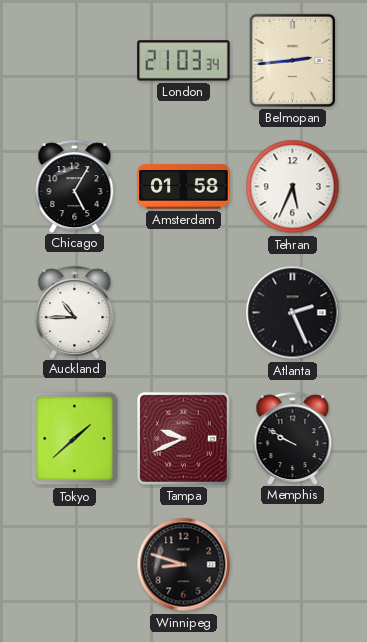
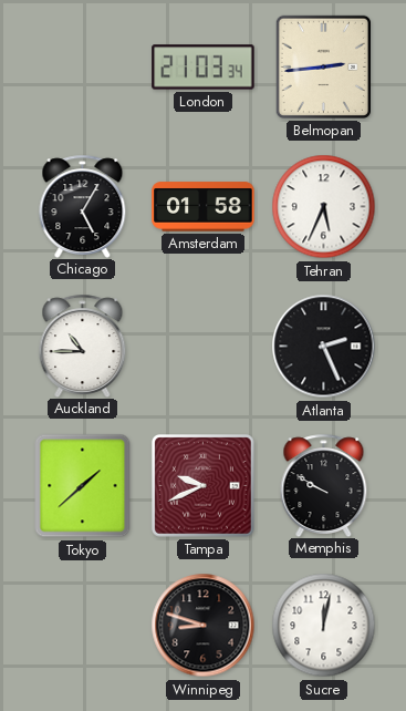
Sucre: none -> 12:02
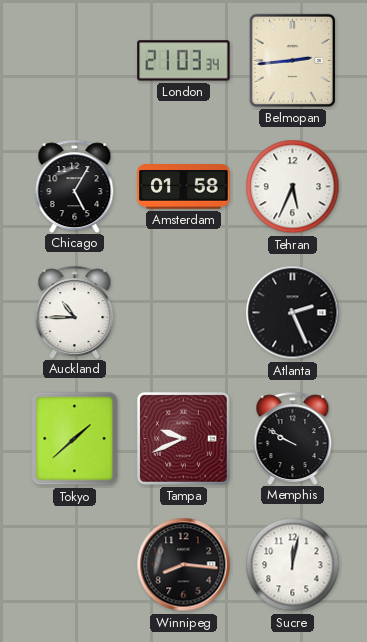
Winnipeg: 8:48 -> 8:16
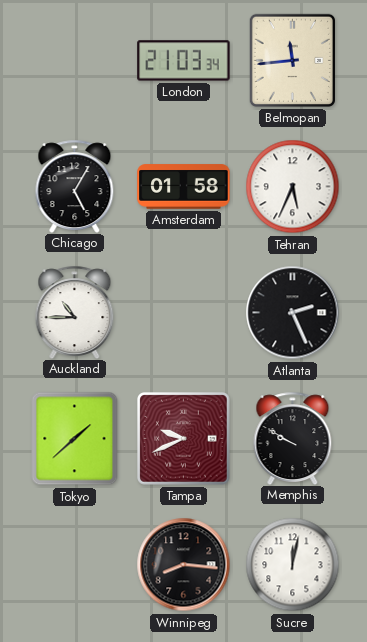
Belmopan: 2:44 -> 11:44
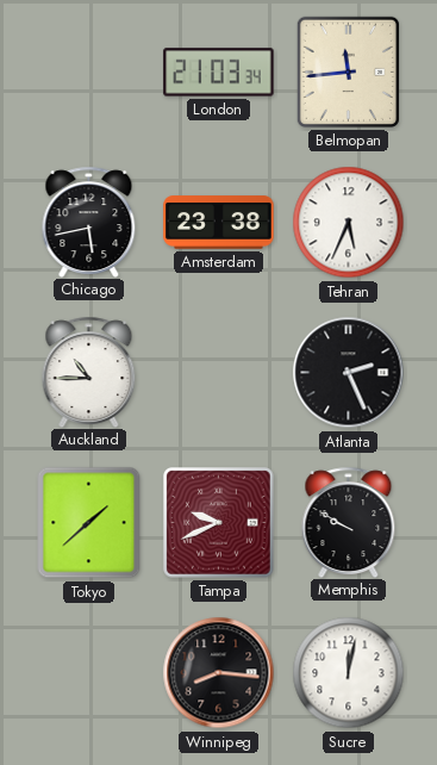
Chicago: 5:05 -> 5:43
Amsterdam: 01:58 -> 23:38
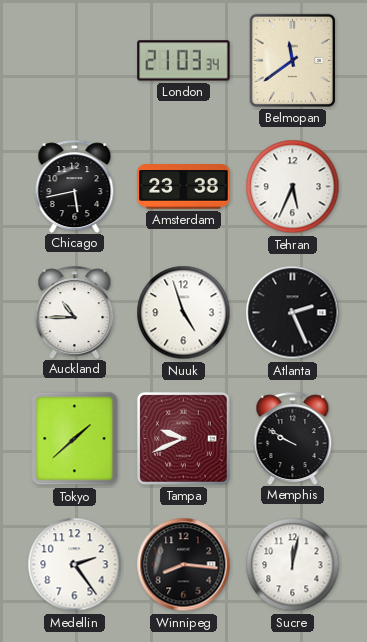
Belmopan: 11:44 -> 11:39
Nuuk: none -> 4:57
Medellin: none -> 2:24
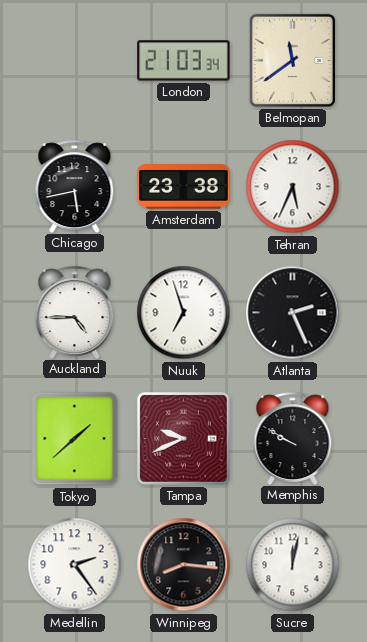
Auckland: 10:45 -> 4:45
Nuuk: 4:57 -> 6:57
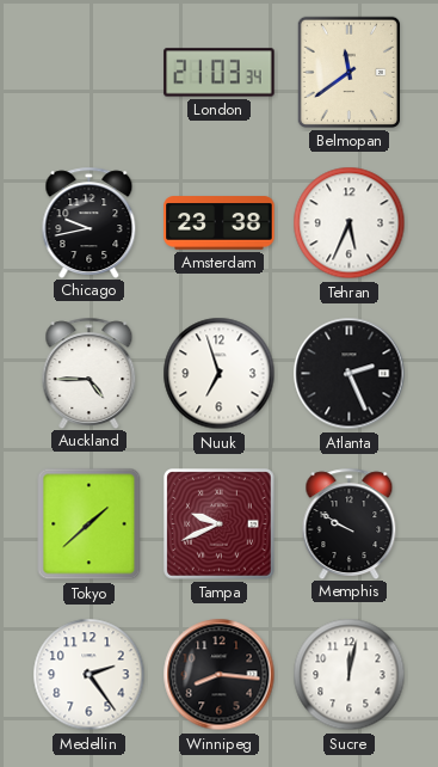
Chicago: 5:43 -> 9:43
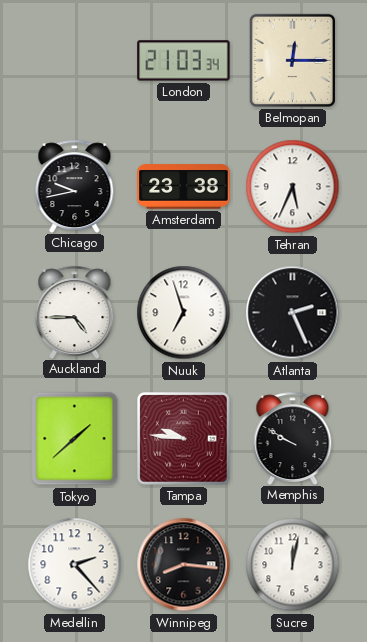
Belmopan: 11:39 -> 12:15
Tampa: 9:41 -> 9:46
Medellin: 2:24 -> 2:23
